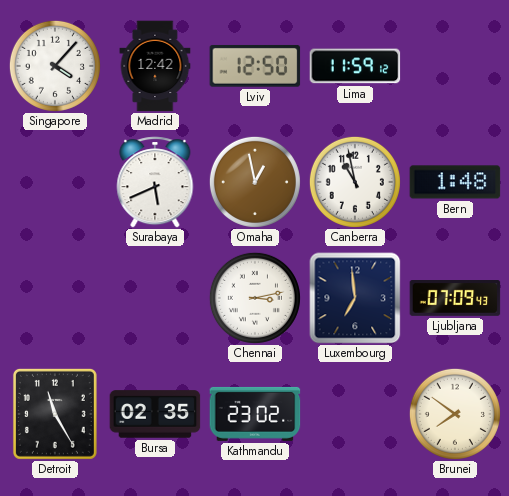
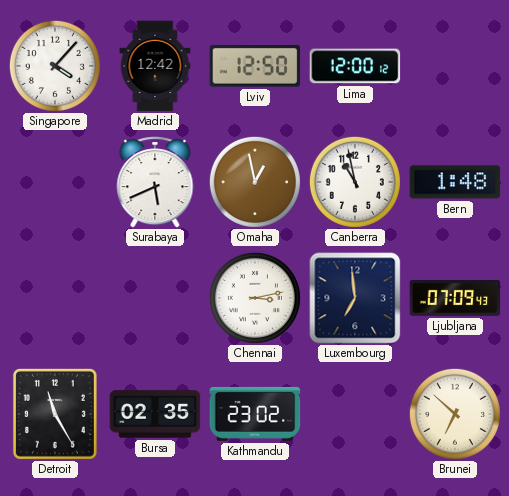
Lima: 11:59 -> 12:00
Brunei: 7:51 -> 6:52
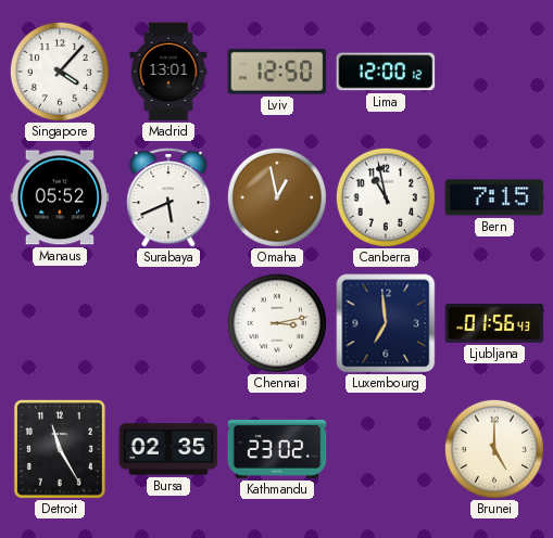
Madrid: 12:42 -> 13:01
Manaus: none -> 05:52
Bern: 1:48 -> 7:15
Ljubljana: 07:09 -> 01:56
Brunei: 6:52 -> 5:00
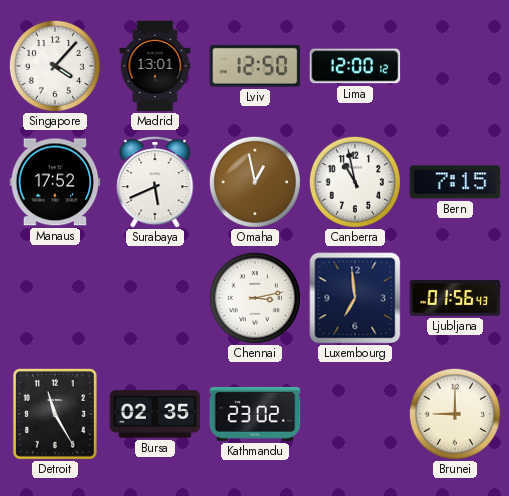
Manaus: 05:52 -> 17:52
Brunei: 5:00 -> 9:00
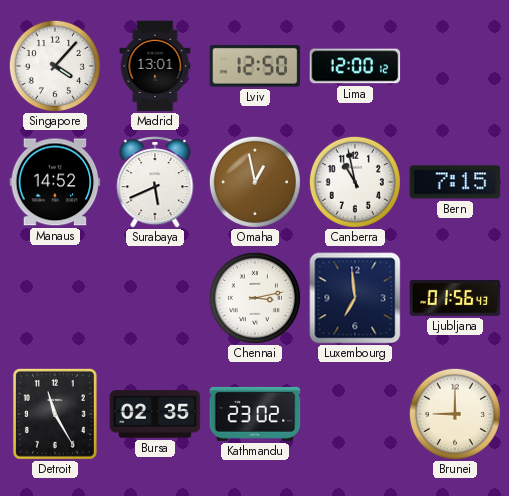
Manaus: 17:52 -> 14:52
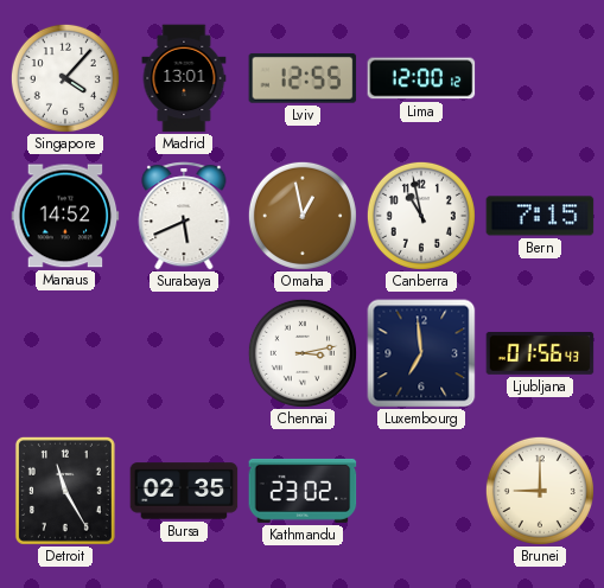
Lviv: 12:50 -> 12:55
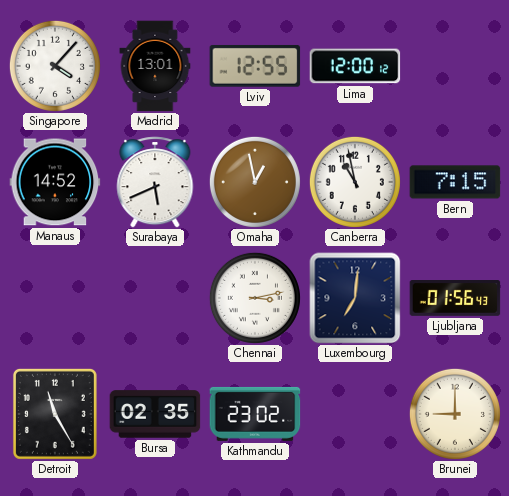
Luxembourg: 6:59 -> 7:01
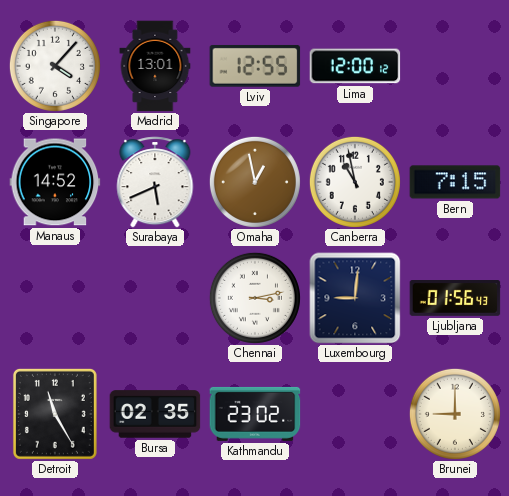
Luxembourg: 7:01 -> 9:01
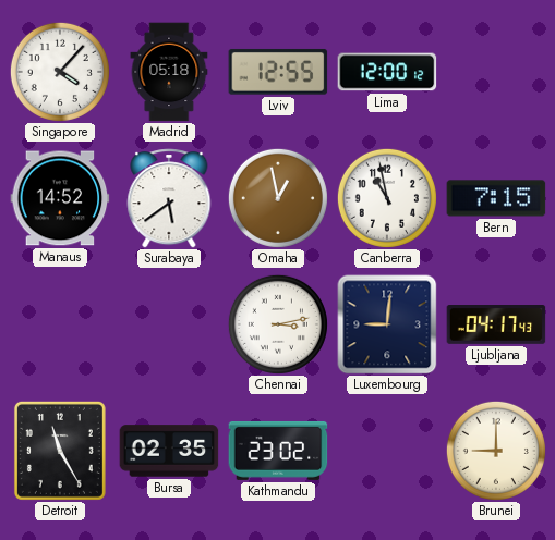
Madrid: 13:01 -> 05:18
Surabaya: 5:41 -> 5:39
Ljubljana: 01:56 -> 04:17
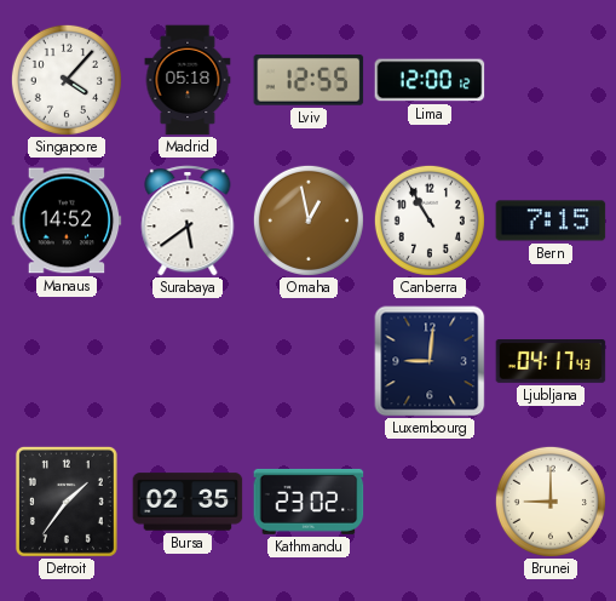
Canberra: 10:58 -> 10:55
Chennai: 3:13 -> none
Detroit: 11:25 -> 1:36
